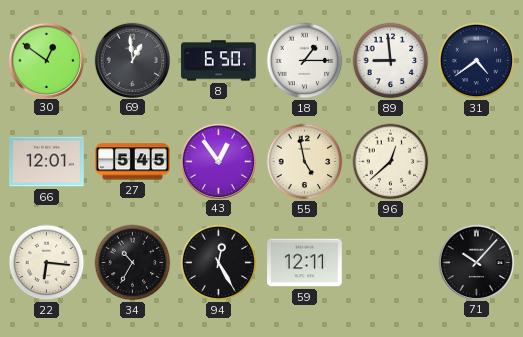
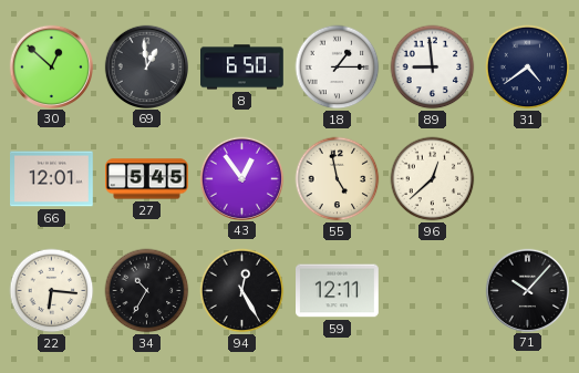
30: 12:51 -> 12:52
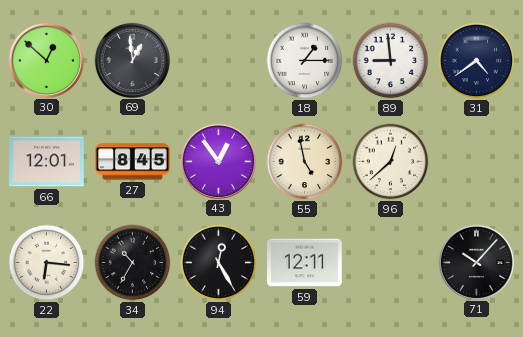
8: 6:50 -> none
27: 5:45 -> 8:45
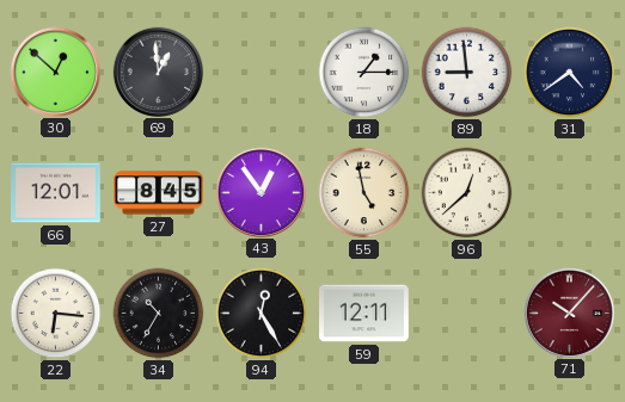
71 dial: black -> burgundy
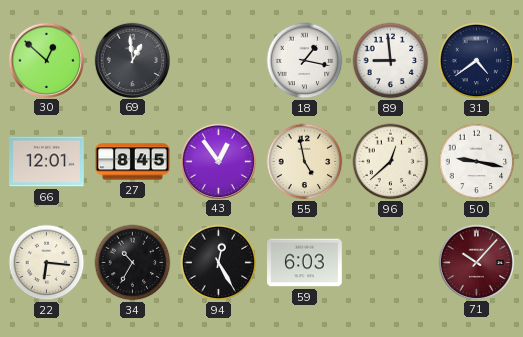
18: 1:15 -> 1:17
50: none -> 9:17
59: 12:11 -> 6:03
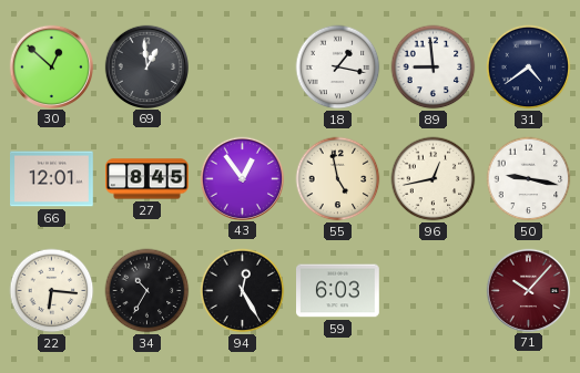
96: 12:38 -> 12:43
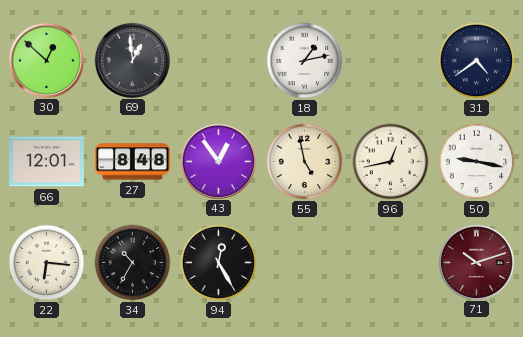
18: 1:17 -> 1:13
89: 8:59 -> none
27: 8:45 -> 8:48
59: 6:03 -> none
71: 10:07 -> 10:12
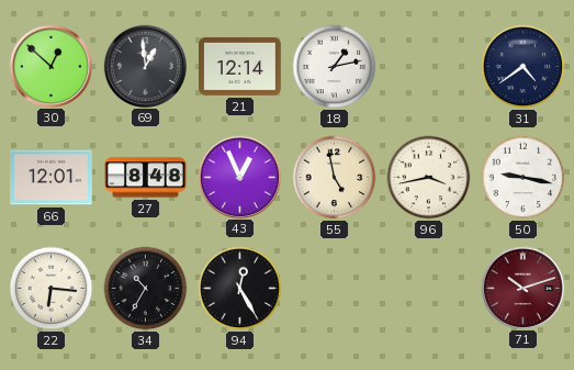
21: none -> 12:14
43: 12:54 -> 12:56
96: 12:43 -> 3:43
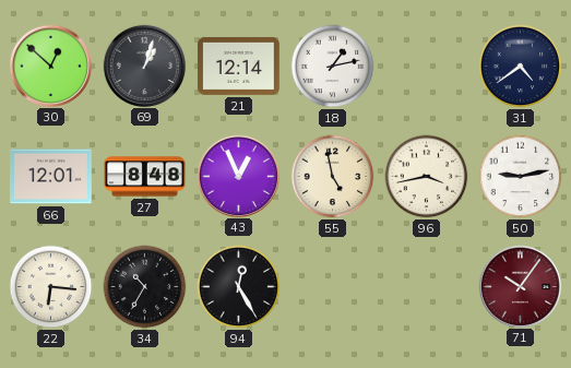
69: 12:59 -> 1:03
50: 9:17 -> 9:13
71: 10:12 -> 10:06
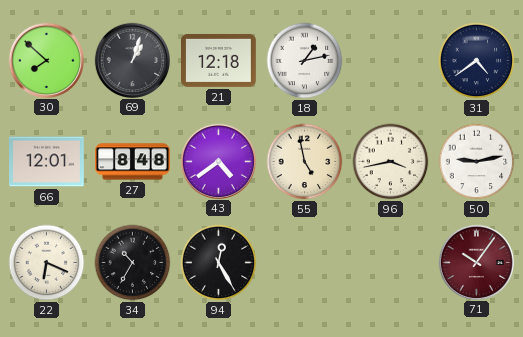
30: 12:52 -> 7:52
21: 12:14 -> 12:18
43: 12:56 -> 4:39
22: 6:16 -> 6:19
